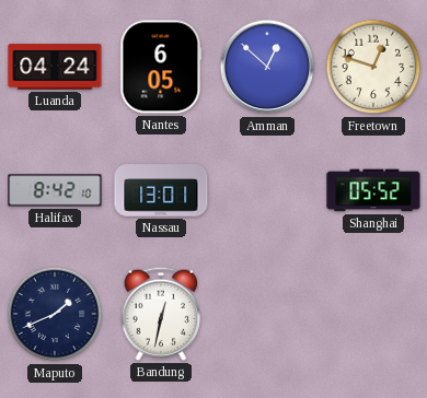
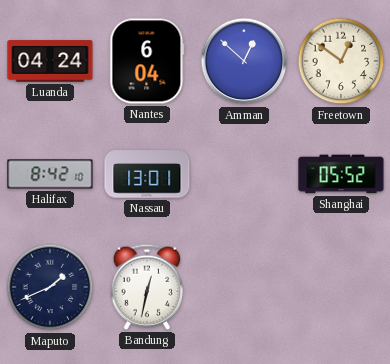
Nantes: 6:05 -> 6:04
Freetown: 12:48 -> 12:51
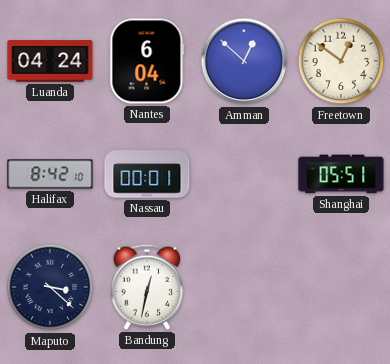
Nassau: 13:01 -> 00:01
Shanghai: 05:52 -> 05:51
Maputo: 1:41 -> 3:22
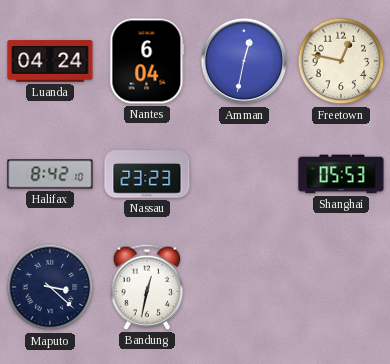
Amman: 12:52 -> 12:32
Freetown: 12:51 -> 12:47
Nassau: 00:01 -> 23:23
Shanghai: 05:51 -> 05:53
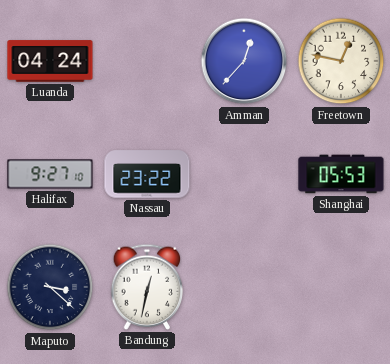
Nantes: 6:04 -> none
Amman: 12:32 -> 12:37
Halifax: 8:42 -> 9:27
Nassau: 23:23 -> 23:22
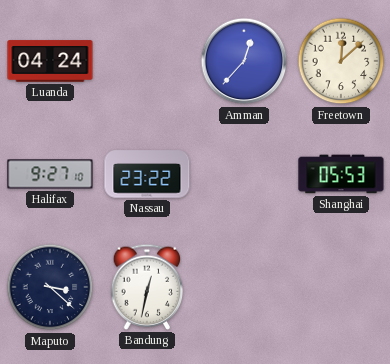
Freetown: 12:47 -> 12:08
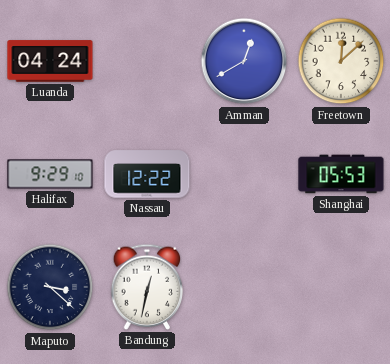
Amman: 12:37 -> 12:40
Halifax: 9:27 -> 9:29
Nassau: 23:22 -> 12:22
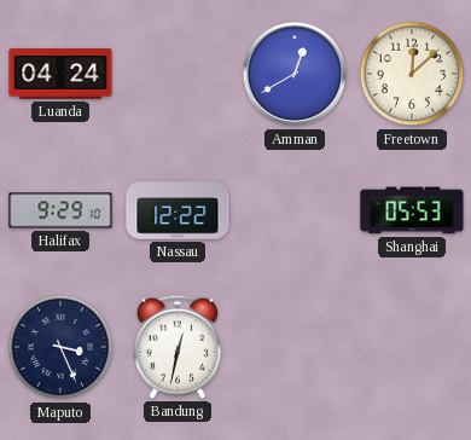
Maputo: 3:22 -> 3:26
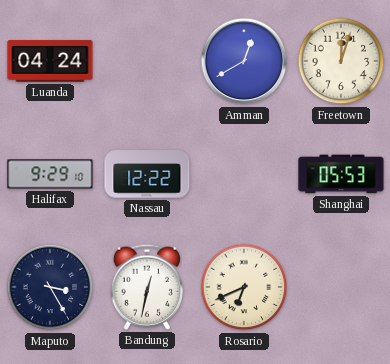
Freetown: 12:08 -> 12:03
Maputo: 3:26 -> 3:25
Rosario: none -> 6:41
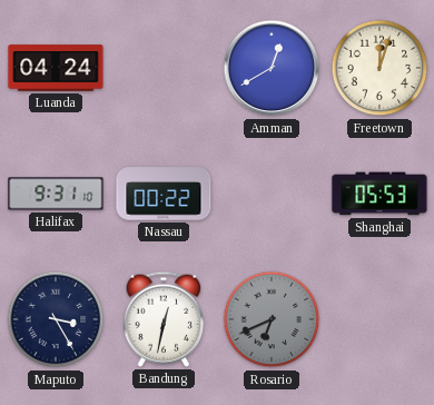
Halifax: 9:29 -> 9:31
Nassau: 12:22 -> 00:22
Rosario dial: cream -> grey
